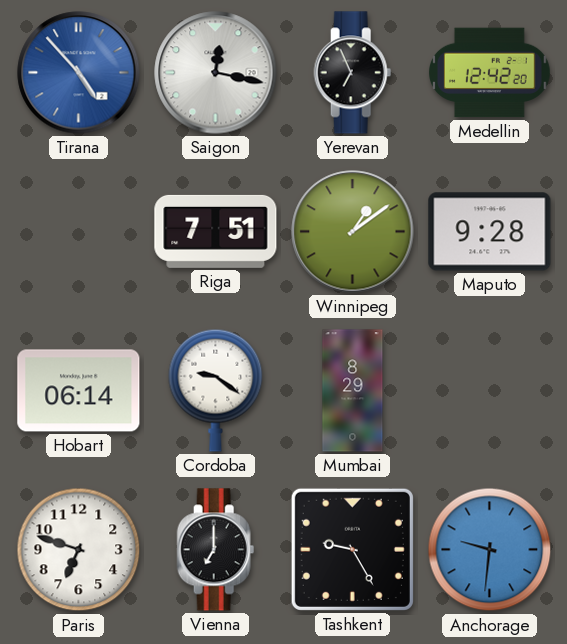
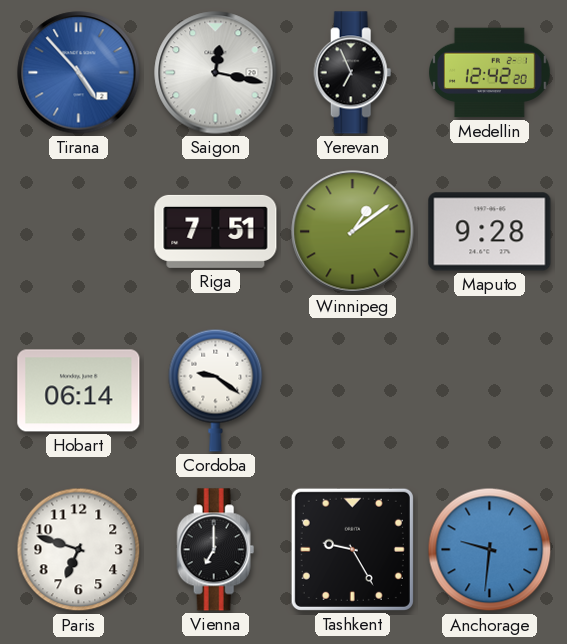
Mumbai: 8:29 -> none
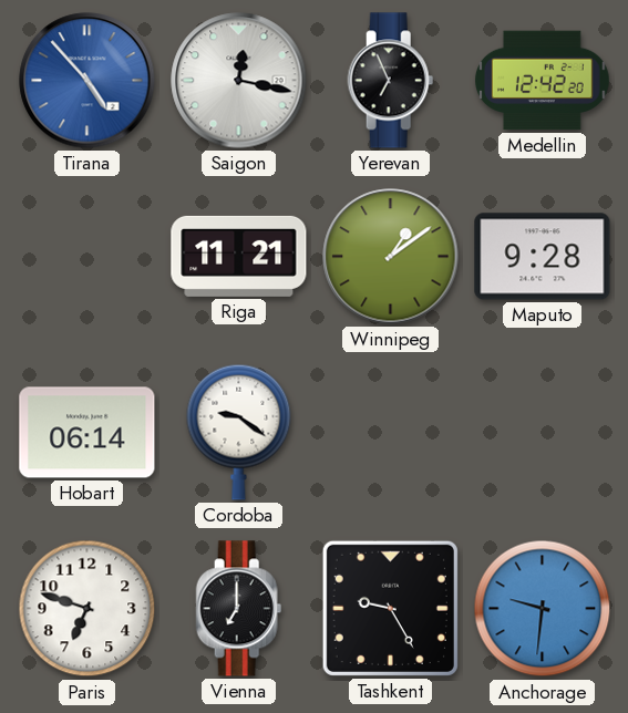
Riga: 7:51 -> 11:21
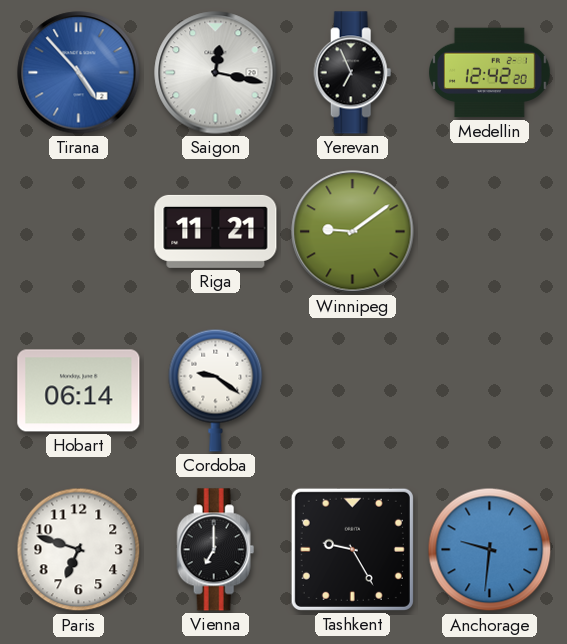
Winnipeg: 1:09 -> 9:09
Maputo: 9:28 -> none
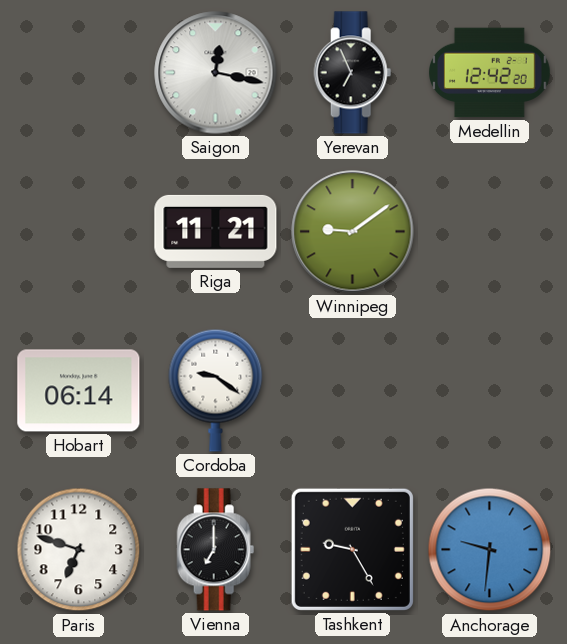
Tirana: 4:53 -> none
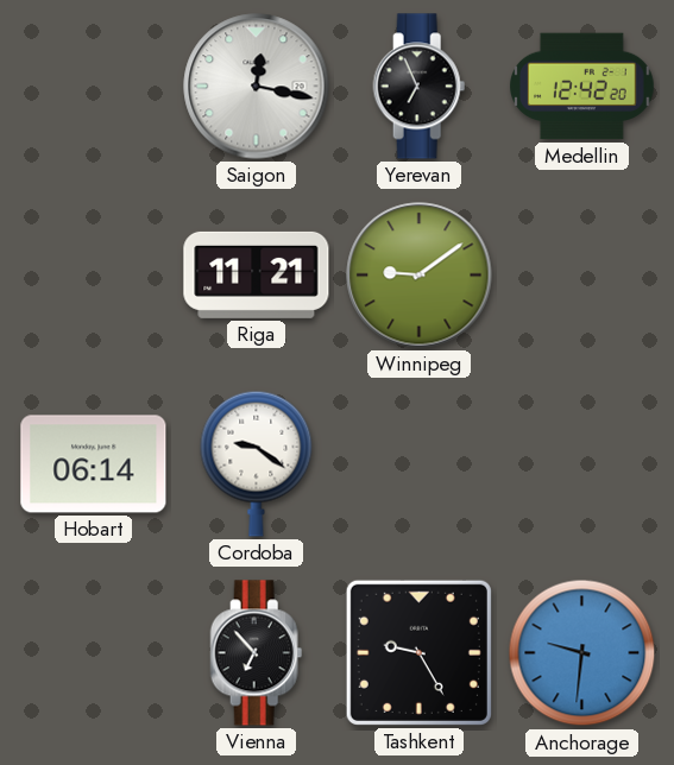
Paris: 6:48 -> none
Vienna: 7:00 -> 6:53
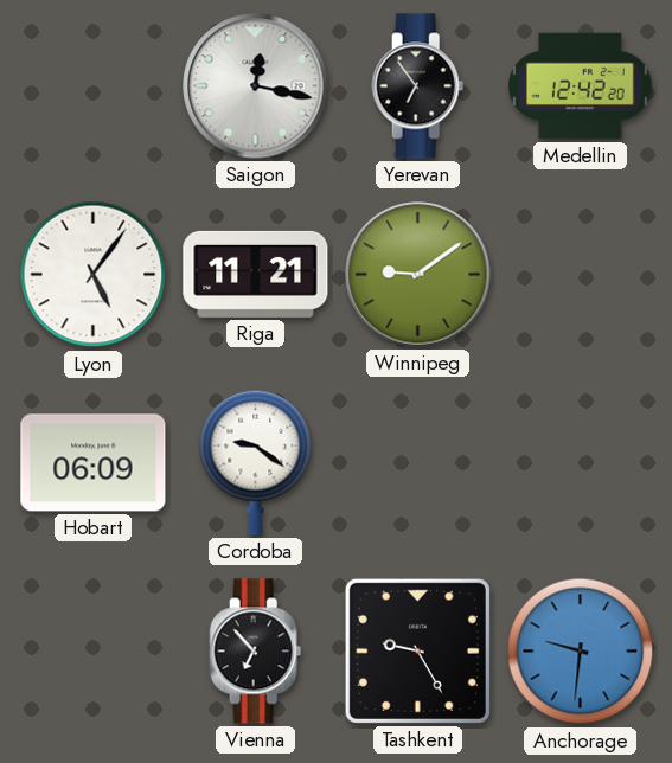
Yerevan: 6:56 -> 6:54
Lyon: none -> 5:06
Hobart: 06:14 -> 06:09
